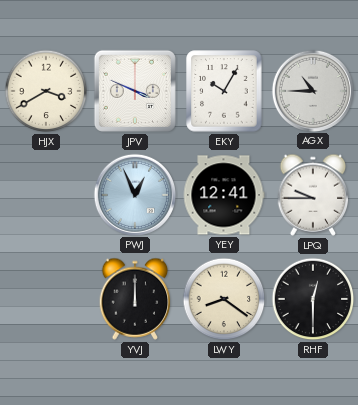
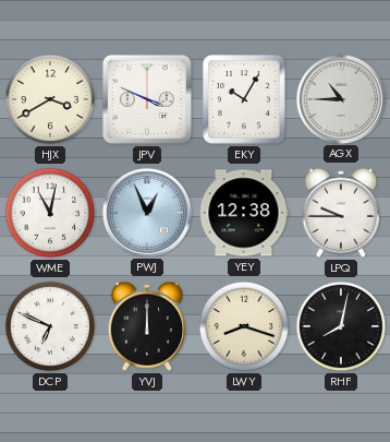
WME: none -> 11:02
YEY: 12:41 -> 12:38
DCP: none -> 6:49
LWY: 8:21 -> 8:18
RHF: 12:30 -> 8:02
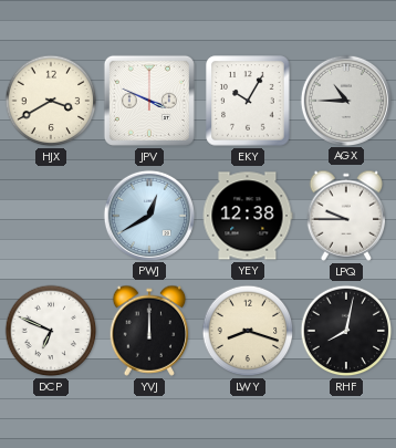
WME: 11:02 -> none
PWJ: 12:56 -> 12:40
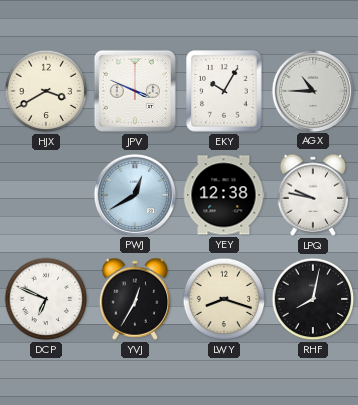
LPQ: 9:45 -> 9:47
YVJ: 12:00 -> 12:35
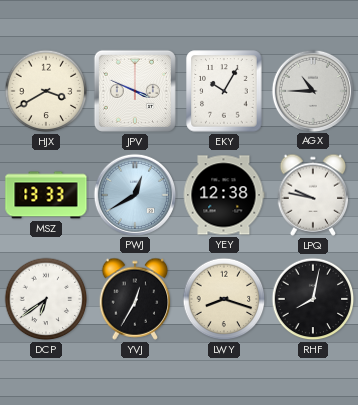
MSZ: none -> 13:33
DCP: 6:49 -> 6:39
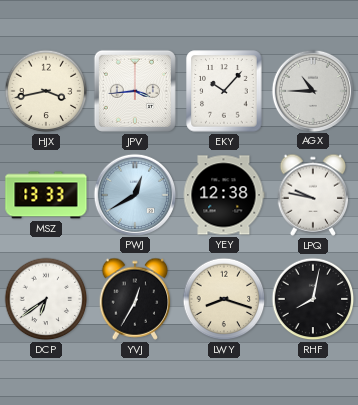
HJX: 3:40 -> 3:43
JPV: 3:49 -> 3:44
EKY: 10:05 -> 10:07
